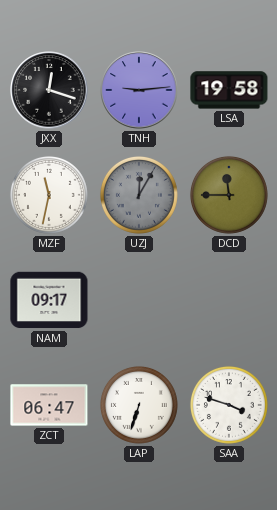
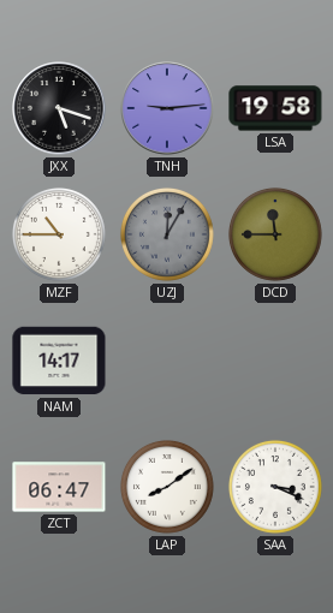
JXX: 12:18 -> 5:18
MZF: 11:32 -> 10:45
NAM: 09:17 -> 14:17
LAP: 6:33 -> 8:09
SAA: 3:48 -> 3:19
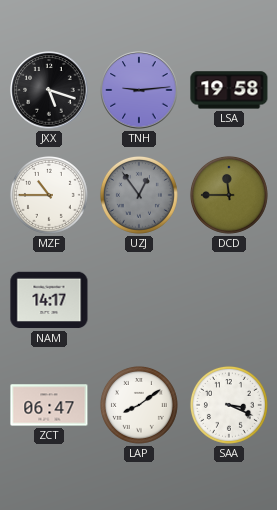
UZJ: 12:05 -> 12:54
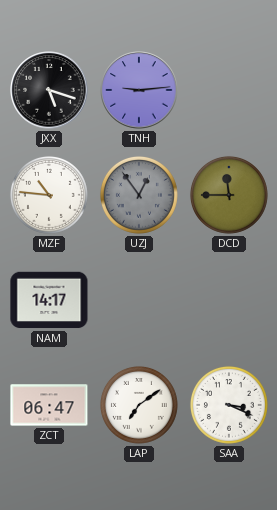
LSA: 19:58 -> none
MZF: 10:45 -> 10:46
LAP: 8:09 -> 7:09
